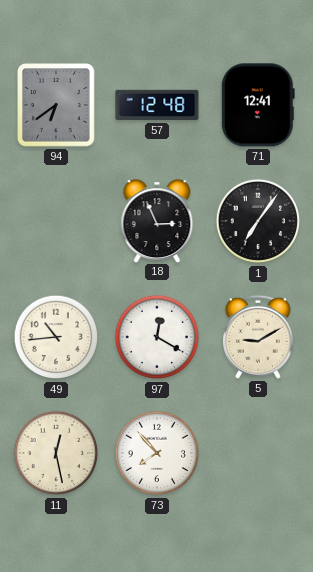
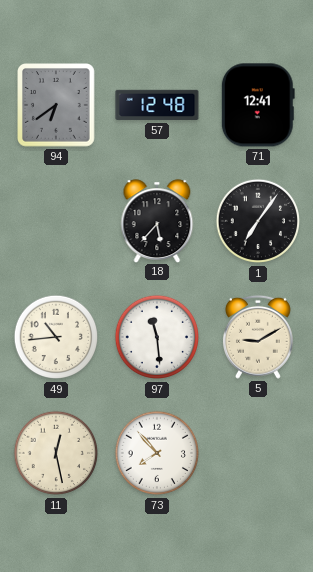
18: 2:56 -> 5:37
97: 12:20 -> 11:29
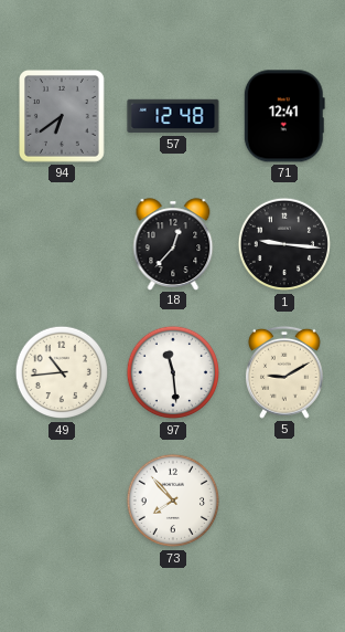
18: 5:37 -> 12:37
1: 7:06 -> 9:16
11: 12:28 -> none
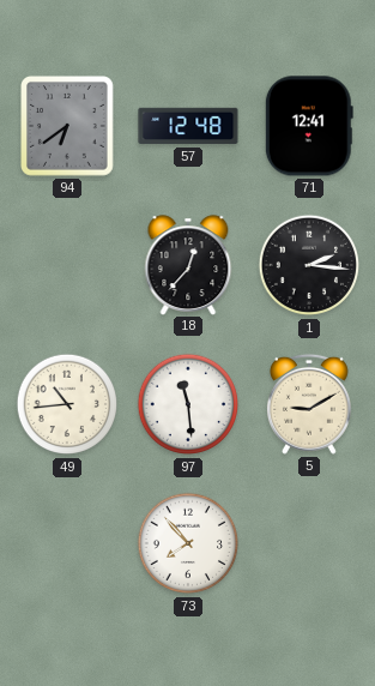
1: 9:16 -> 2:16
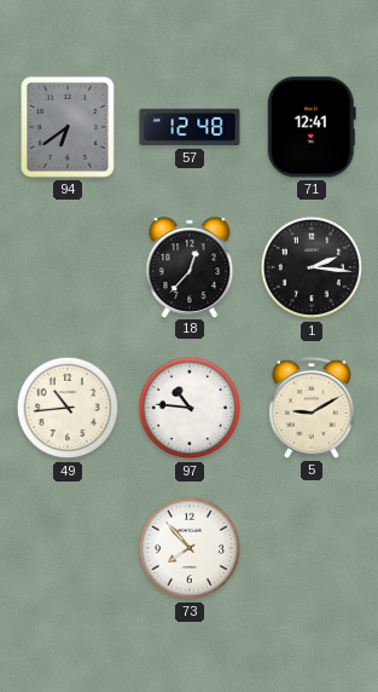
97: 11:29 -> 10:46
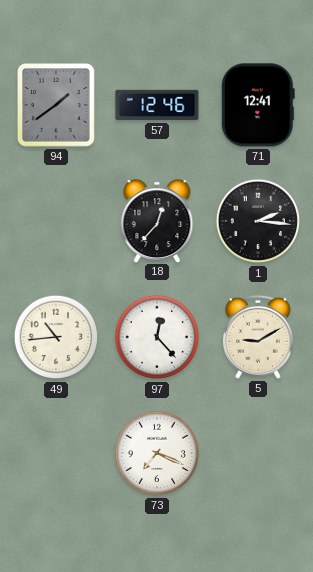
94: 6:39 -> 1:39
57: 12:48 -> 12:46
97: 10:46 -> 12:23
73: 7:53 -> 7:19
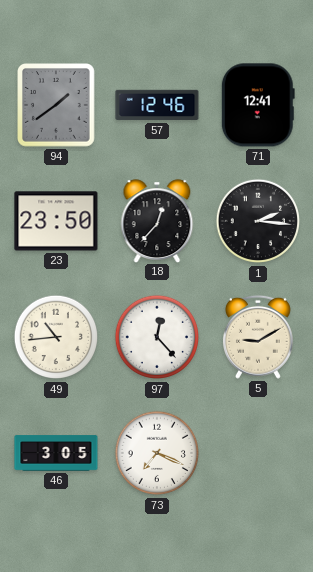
23: none -> 23:50
46: none -> 3:05
